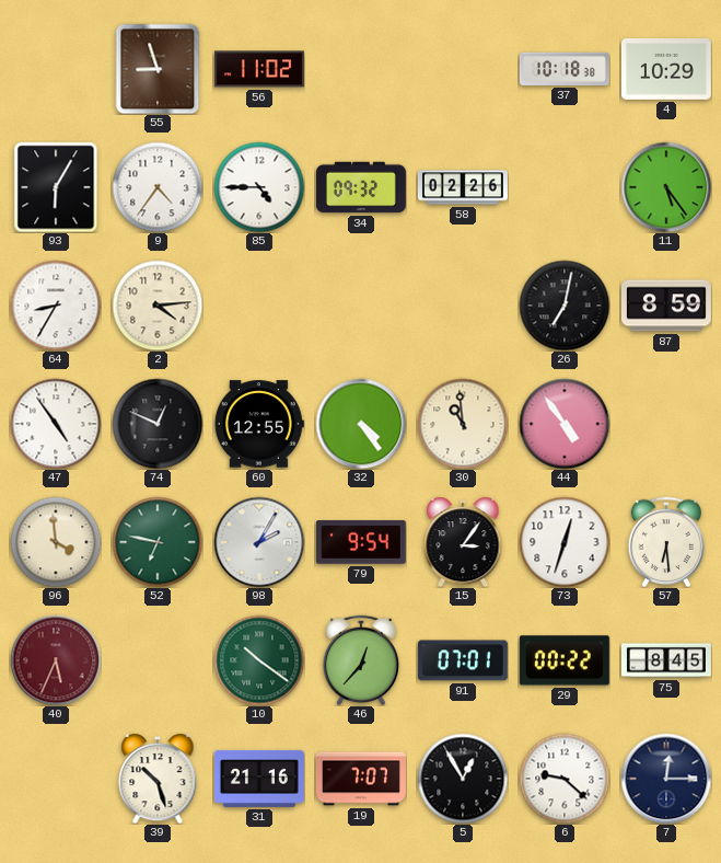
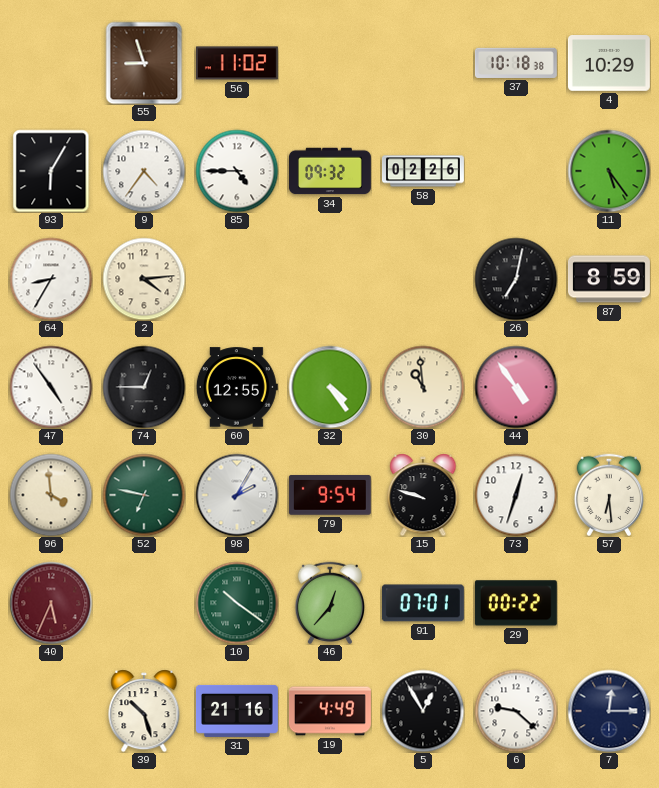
74: 12:49 -> 12:45
15: 3:06 -> 9:48
75: 8:45 -> none
19: 7:07 -> 4:49
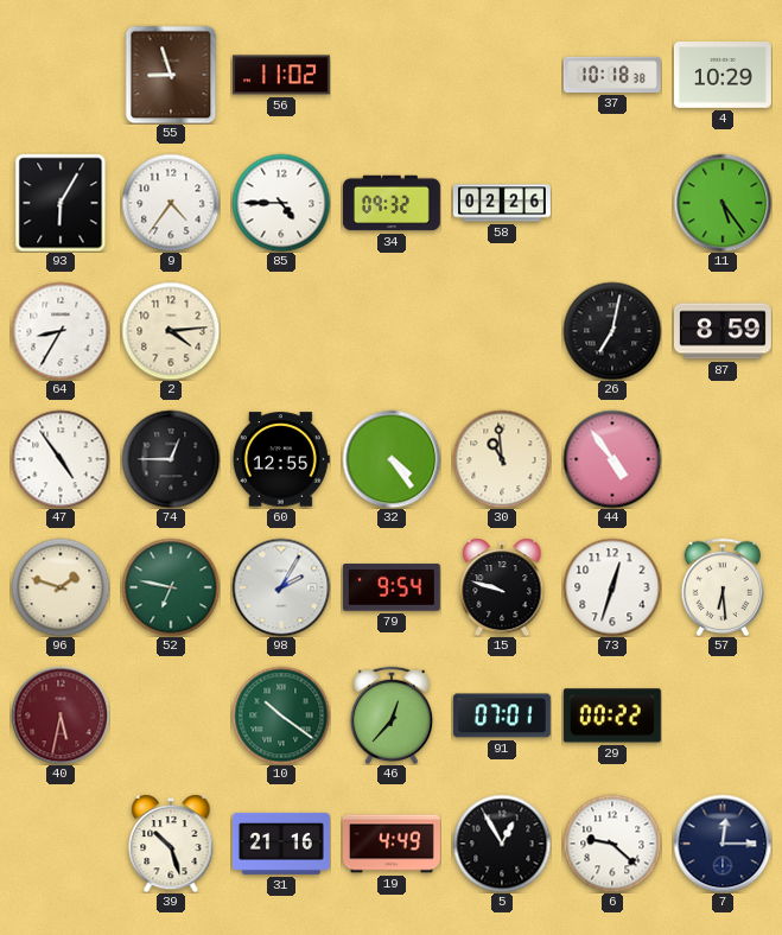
96: 3:59 -> 1:48
40: 5:34 -> 5:32
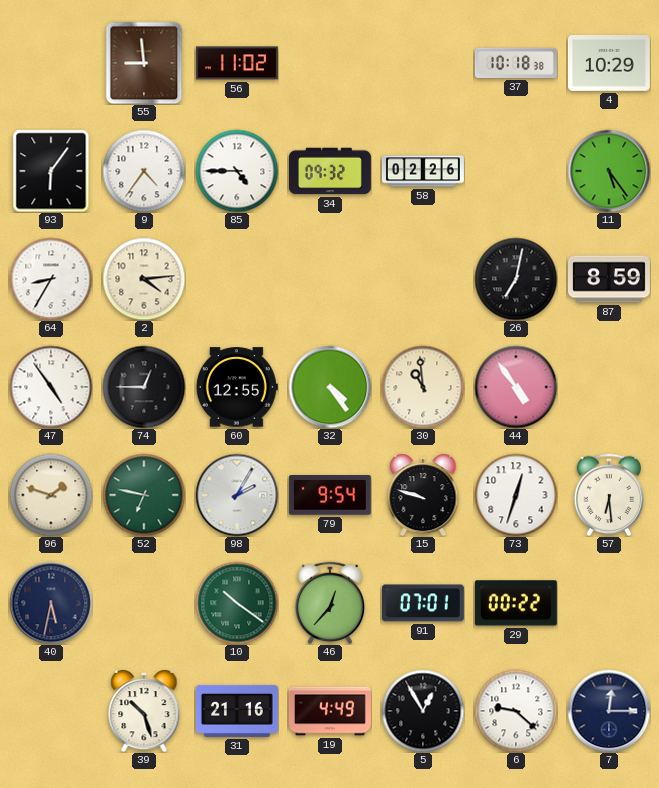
55: 8:57 -> 8:59
93: 6:05 -> 6:06
40 dial: burgundy -> navy
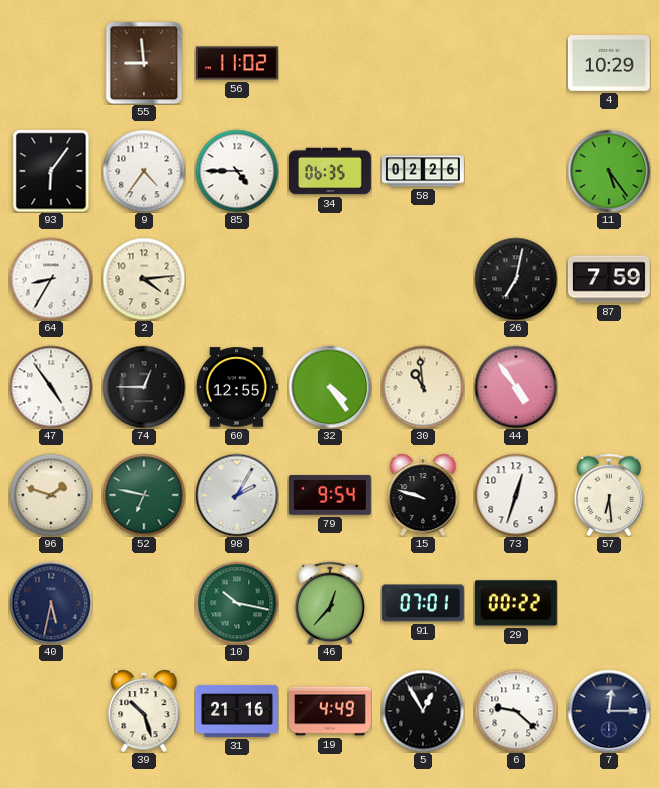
37: 10:18 -> none
34: 09:32 -> 06:35
87: 8:59 -> 7:59
10: 10:21 -> 10:17
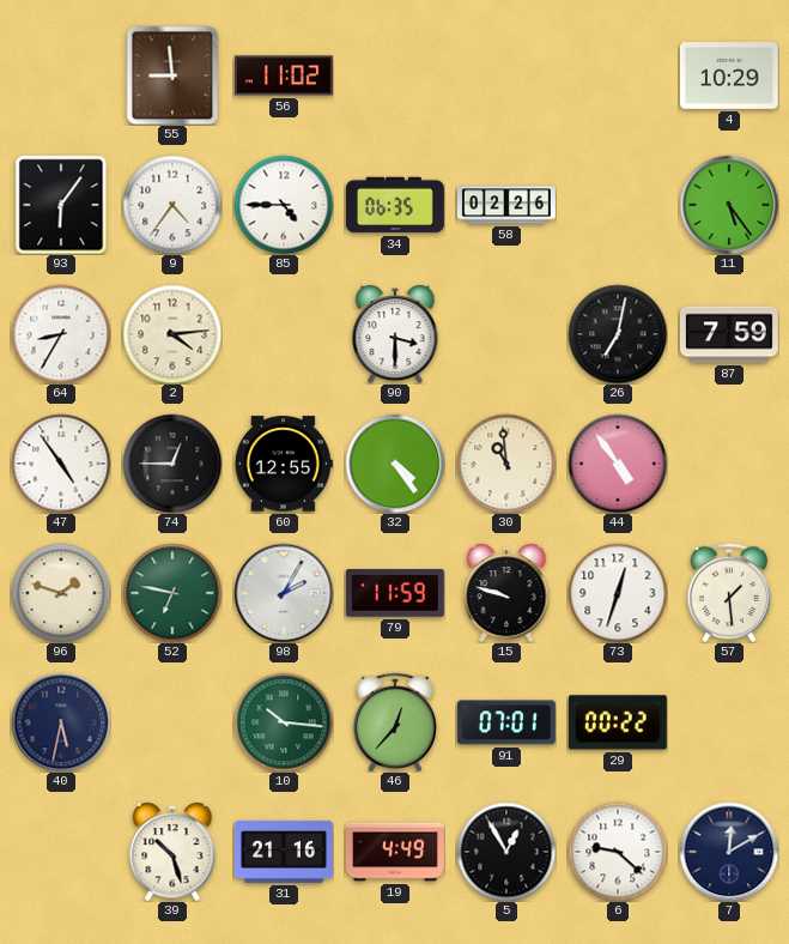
90: none -> 3:30
79: 9:54 -> 11:59
57: 6:29 -> 1:29
10: 10:17 -> 10:16
7: 12:15 -> 12:10
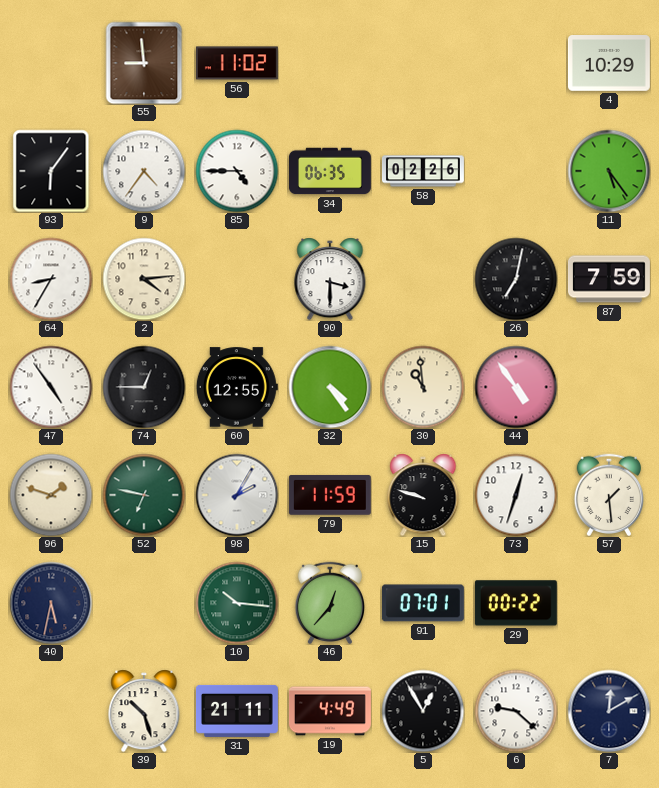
31: 21:16 -> 21:11
